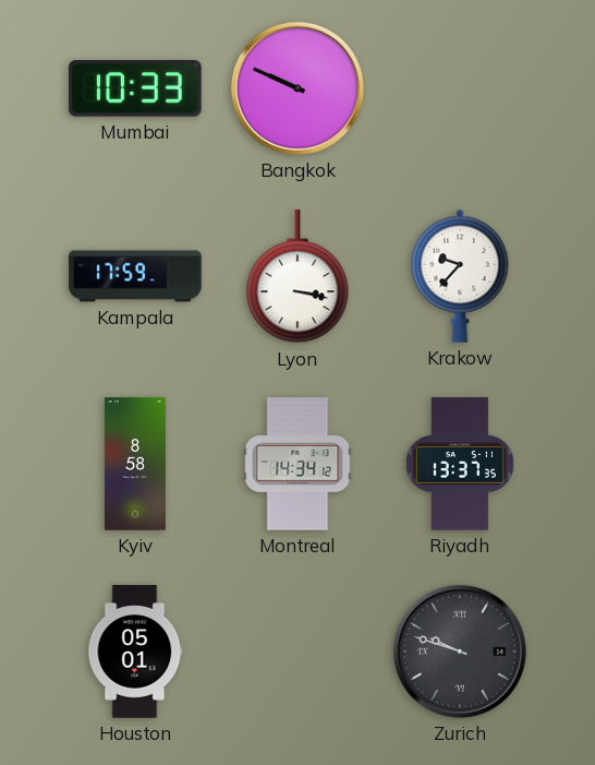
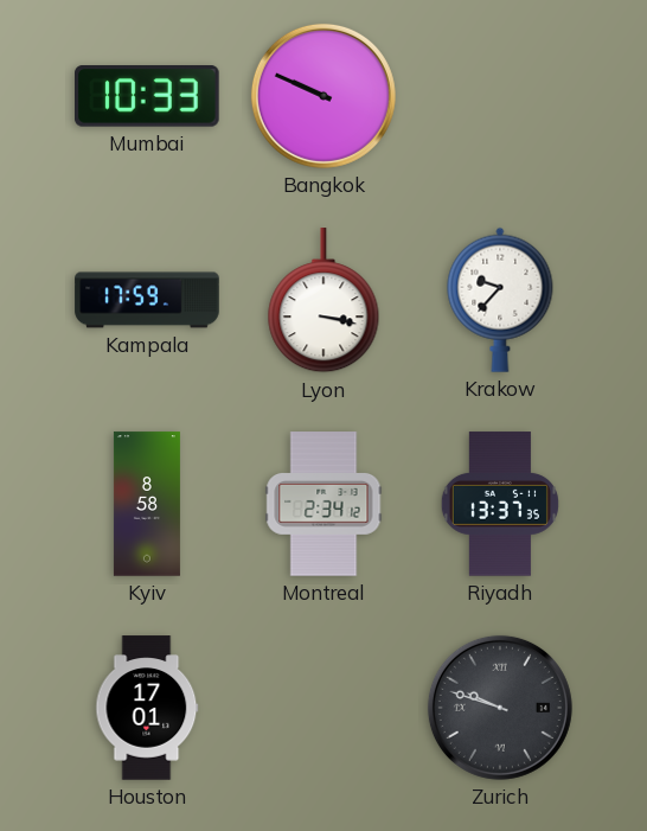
Montreal: 14:34 -> 2:34
Houston: 05:01 -> 17:01
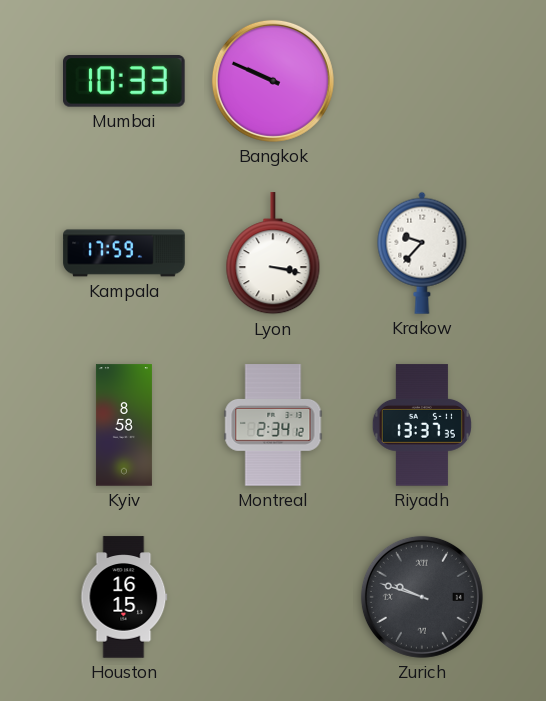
Houston: 17:01 -> 16:15
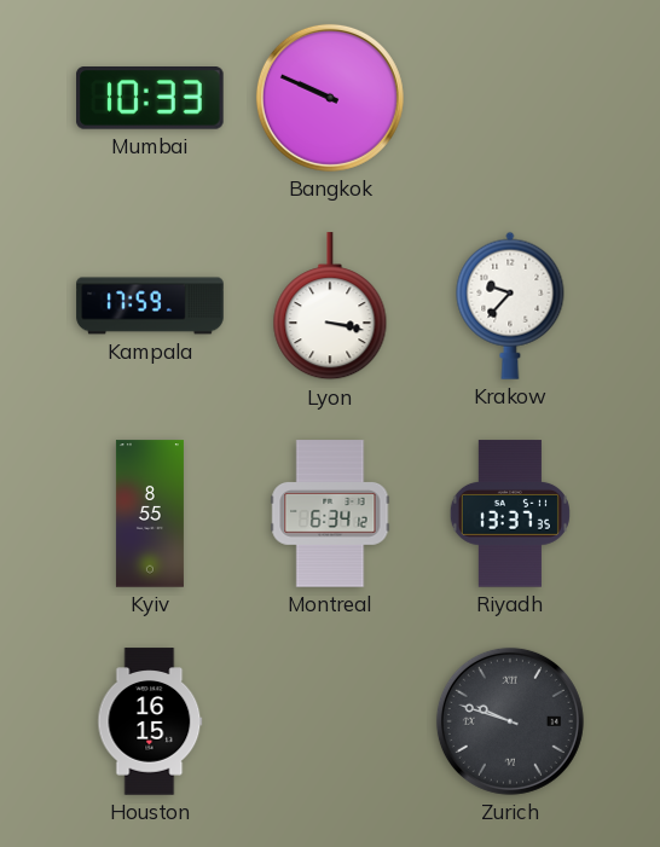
Kyiv: 8:58 -> 8:55
Montreal: 2:34 -> 6:34
